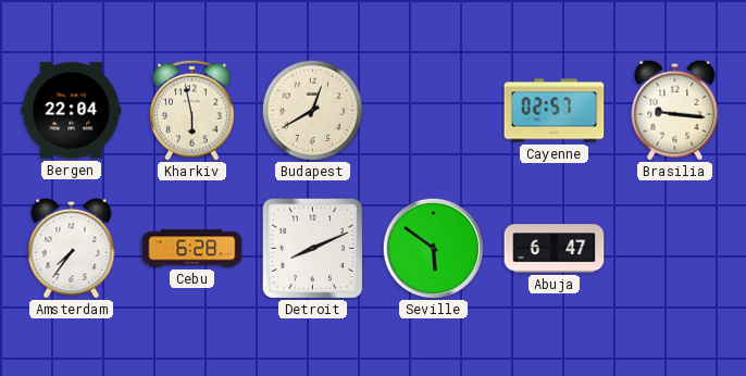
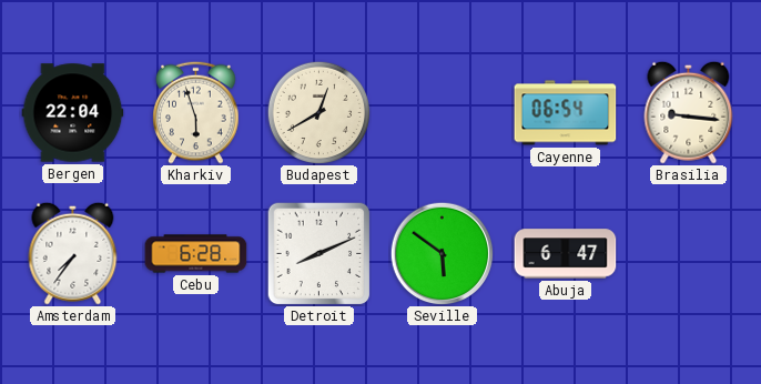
Kharkiv: 5:58 -> 5:57
Cayenne: 02:57 -> 06:54
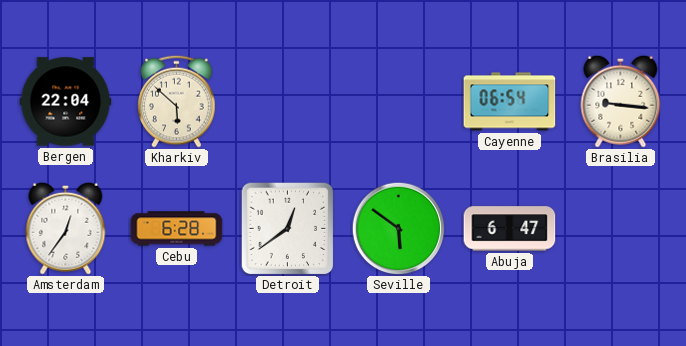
Kharkiv: 5:57 -> 5:52
Budapest: 12:40 -> none
Amsterdam: 7:36 -> 12:36
Detroit: 8:11 -> 12:39
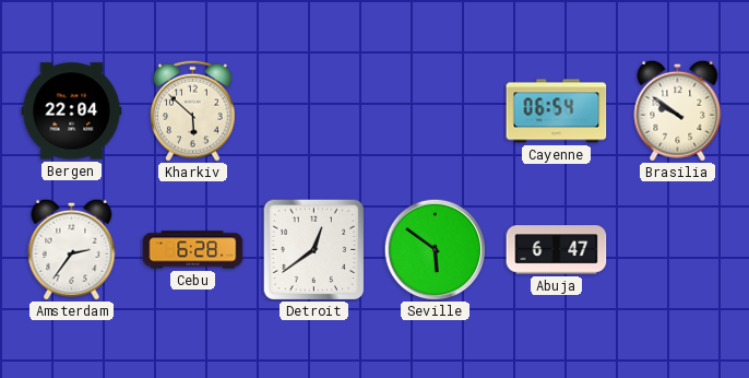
Brasilia: 9:16 -> 9:51
Amsterdam: 12:36 -> 2:36
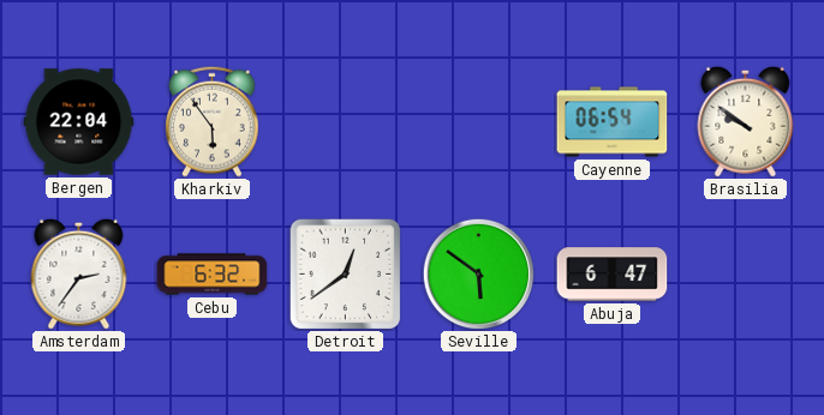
Kharkiv: 5:52 -> 5:54
Cebu: 6:28 -> 6:32
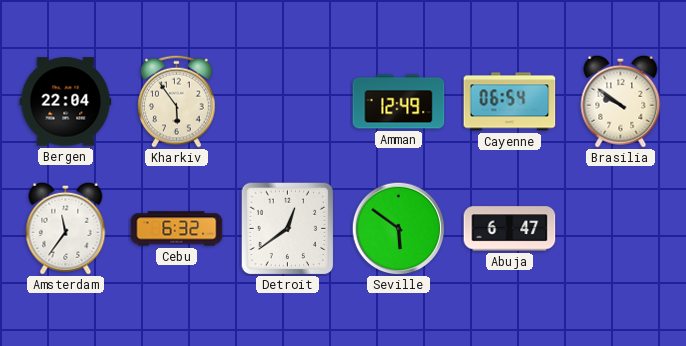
Amman: none -> 12:49
Amsterdam: 2:36 -> 11:36
